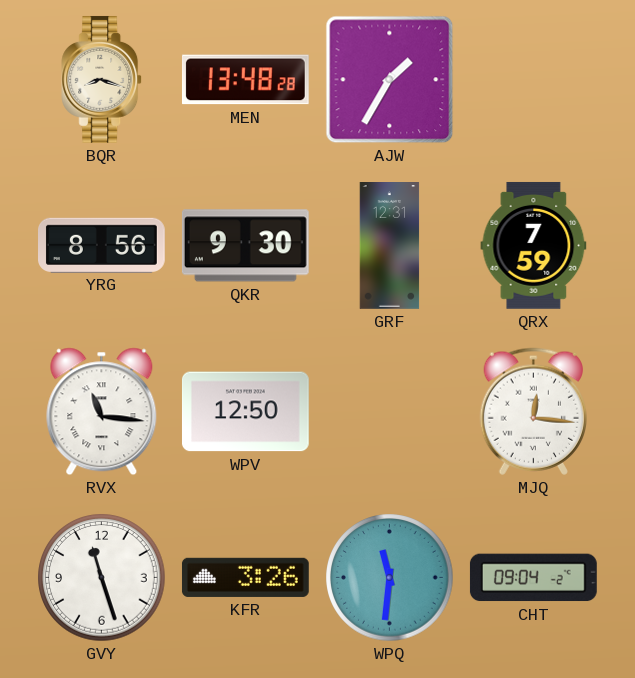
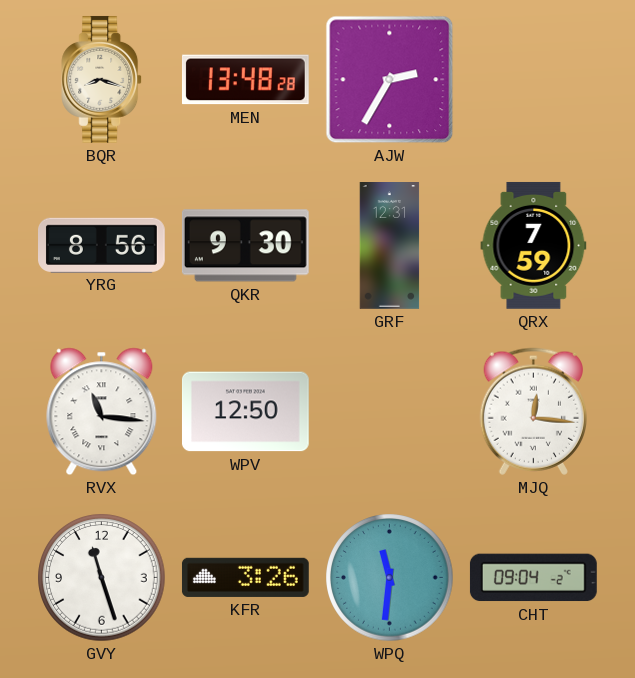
AJW: 1:35 -> 2:35
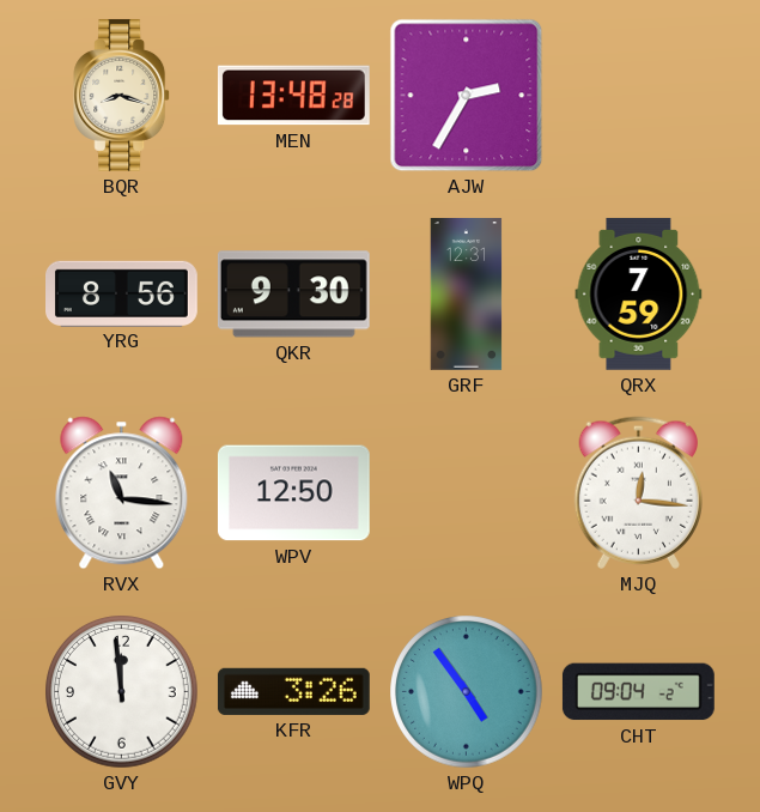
GVY: 11:27 -> 11:59
WPQ: 11:31 -> 4:54
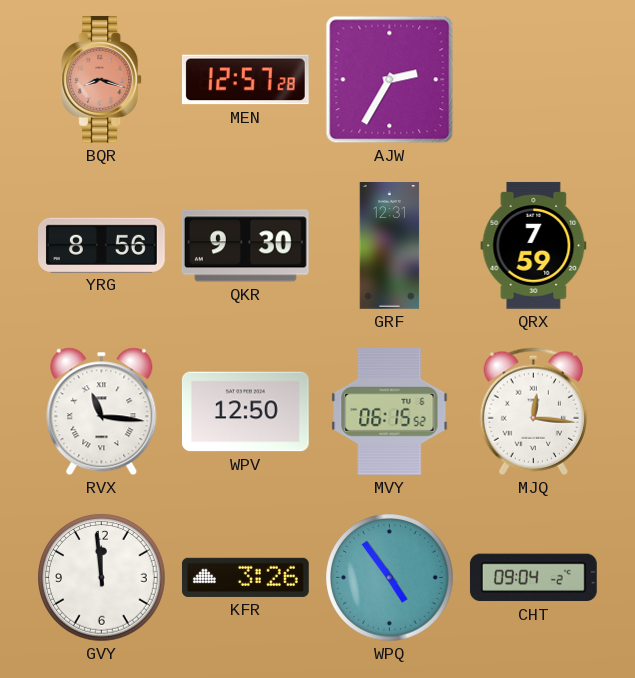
BQR dial: cream -> salmon
MEN: 13:48 -> 12:57
MVY: none -> 06:15
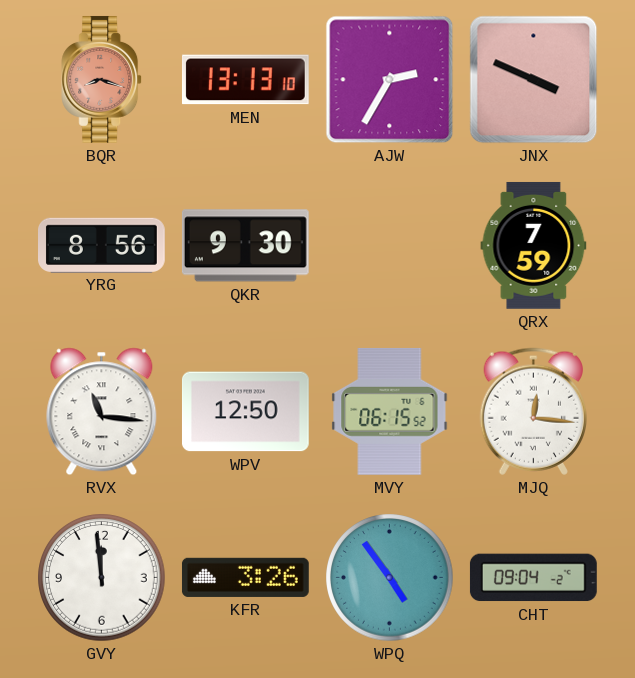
MEN: 12:57 -> 13:13
JNX: none -> 3:49
GRF: 12:31 -> none
